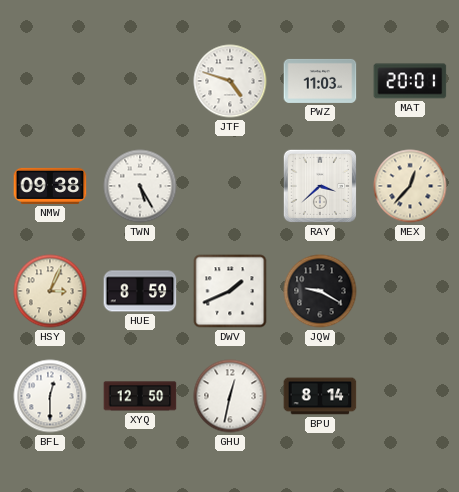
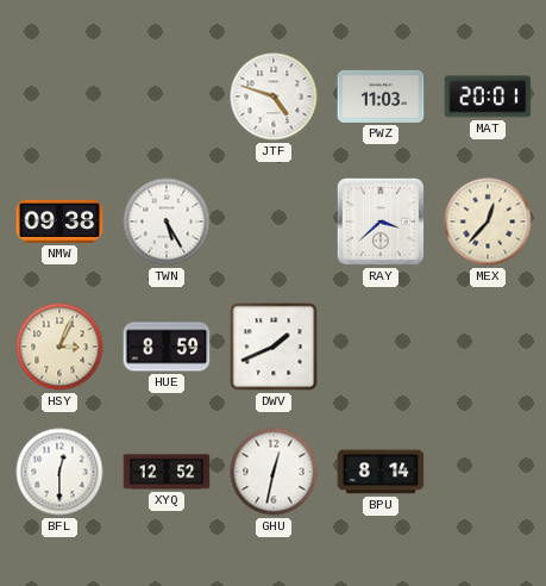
JQW: 9:20 -> none
XYQ: 12:50 -> 12:52
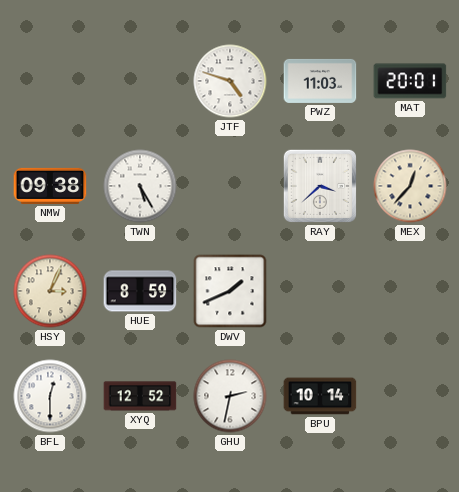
GHU: 12:32 -> 2:32
BPU: 8:14 -> 10:14
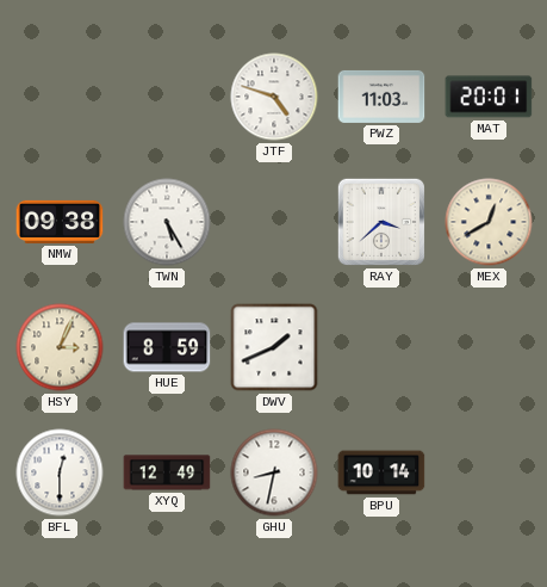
MEX: 12:37 -> 12:40
XYQ: 12:52 -> 12:49
GHU: 2:32 -> 8:32
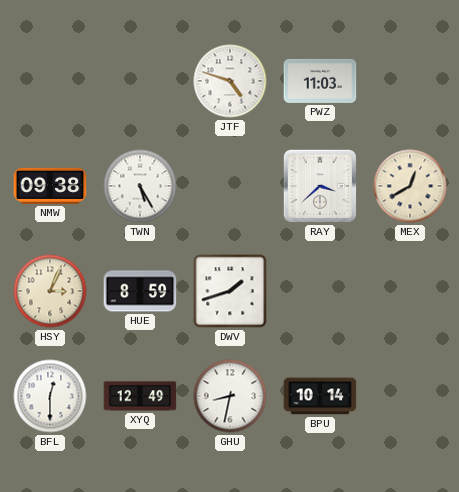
MAT: 20:01 -> none
DWV: 1:41 -> 1:42
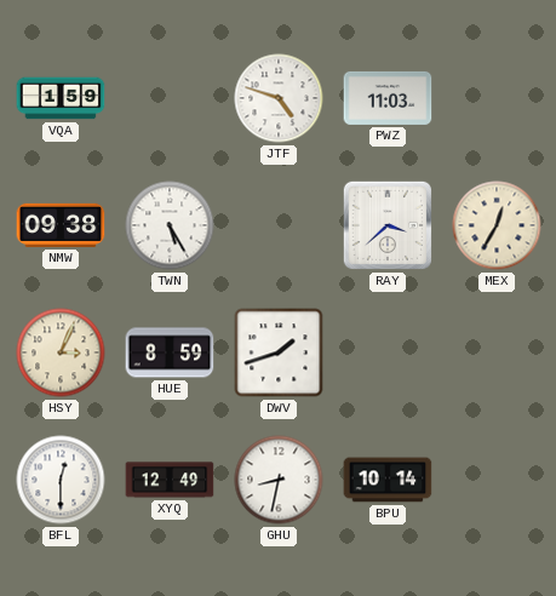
VQA: none -> 1:59
MEX: 12:40 -> 12:35
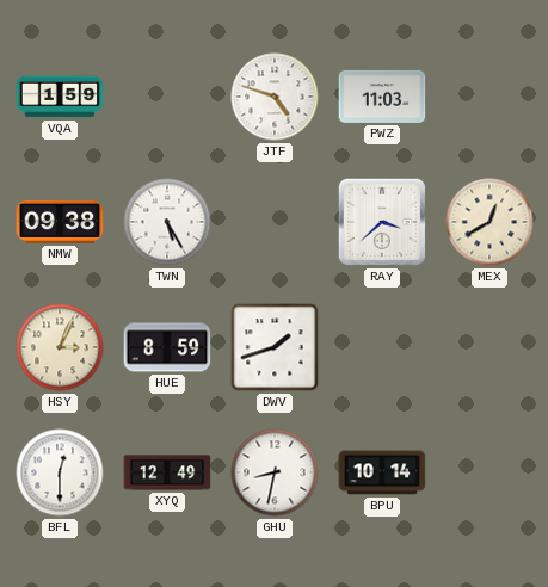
MEX: 12:35 -> 12:40
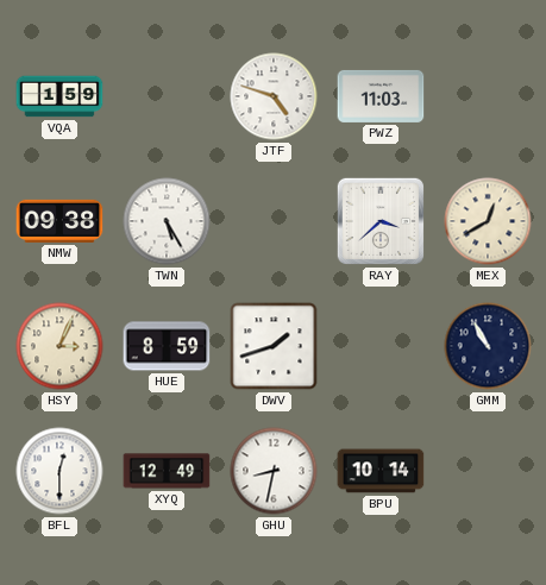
GMM: none -> 10:55
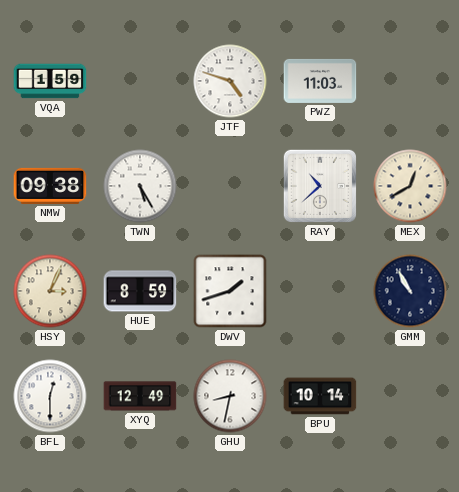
RAY: 3:38 -> 10:38
